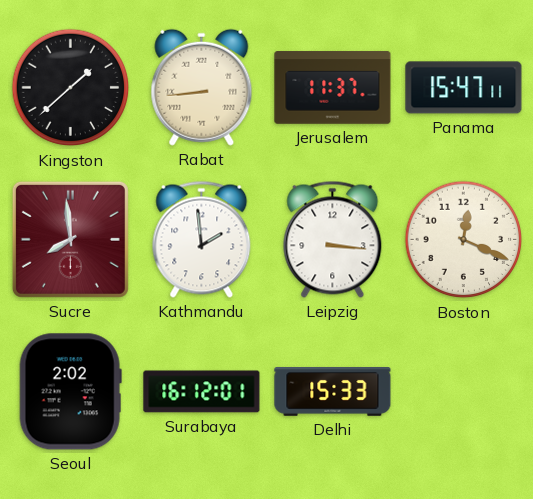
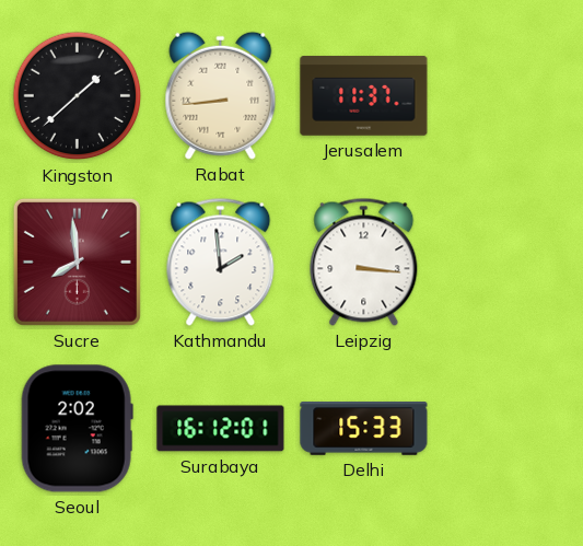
Panama: 15:47 -> none
Boston: 12:19 -> none
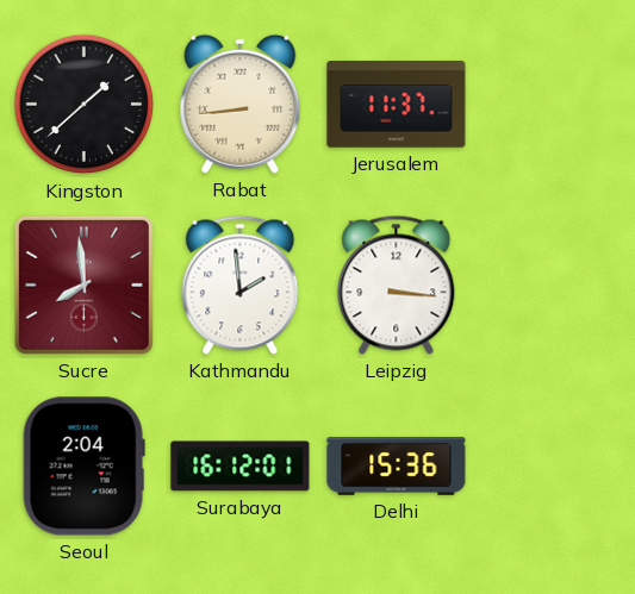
Seoul: 2:02 -> 2:04
Delhi: 15:33 -> 15:36
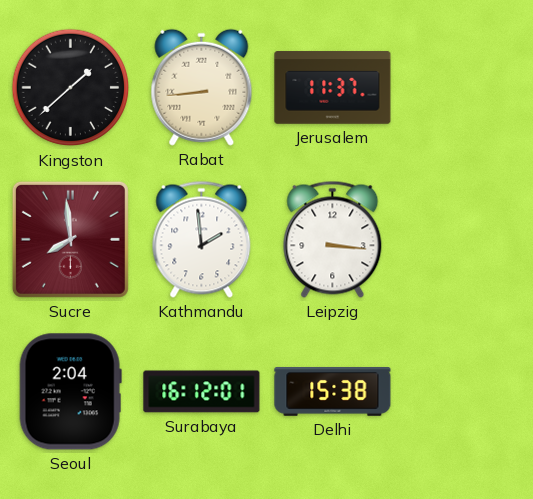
Delhi: 15:36 -> 15:38
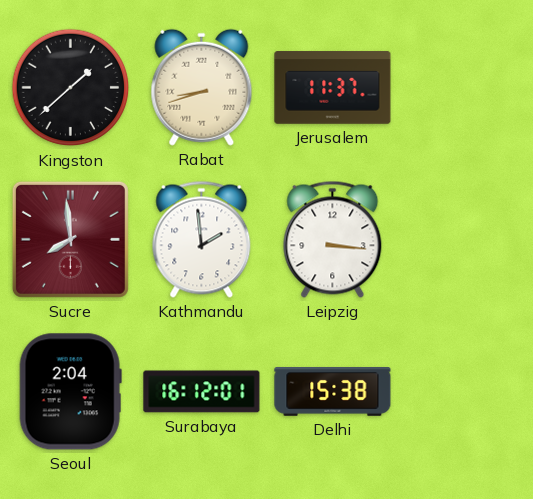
Rabat: 8:44 -> 8:42
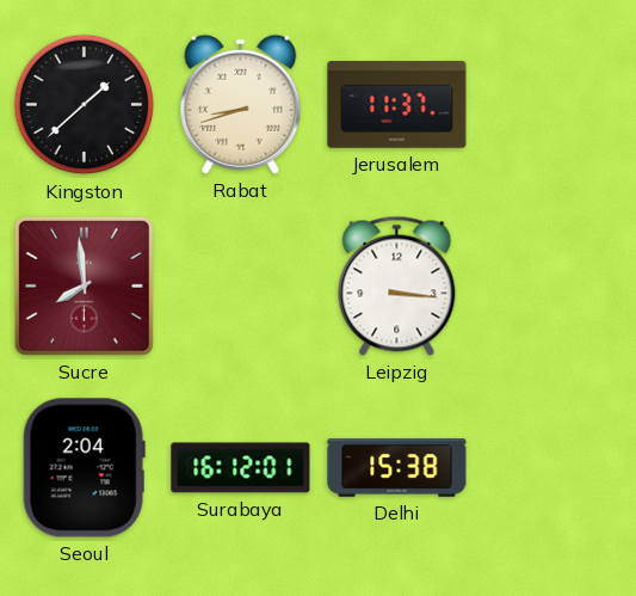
Kathmandu: 1:59 -> none
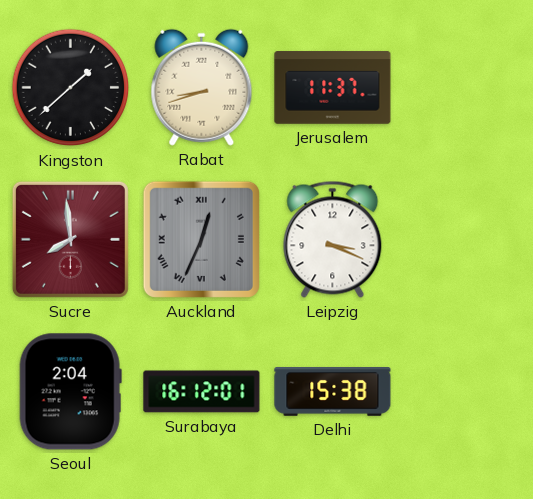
Auckland: none -> 12:34
Leipzig: 3:16 -> 3:19
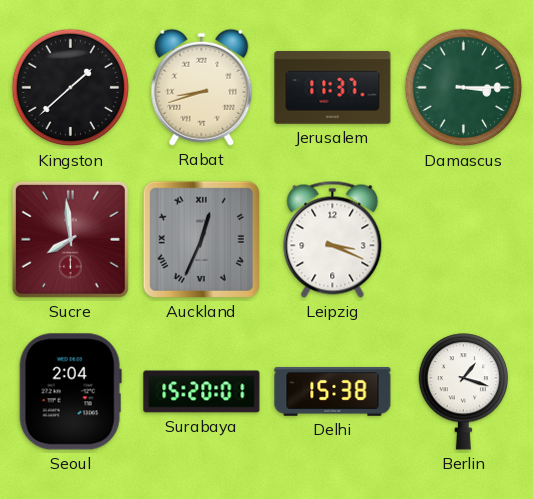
Damascus: none -> 3:15
Surabaya: 16:12 -> 15:20
Berlin: none -> 1:18
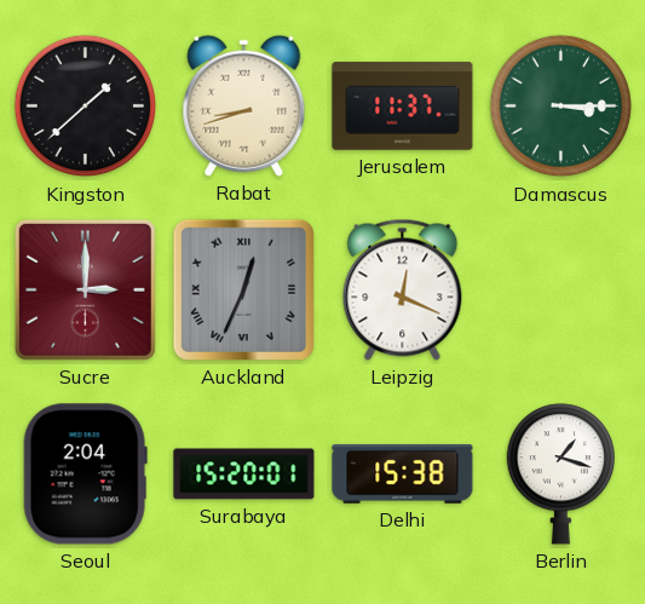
Sucre: 7:59 -> 3:00
Leipzig: 3:19 -> 12:19
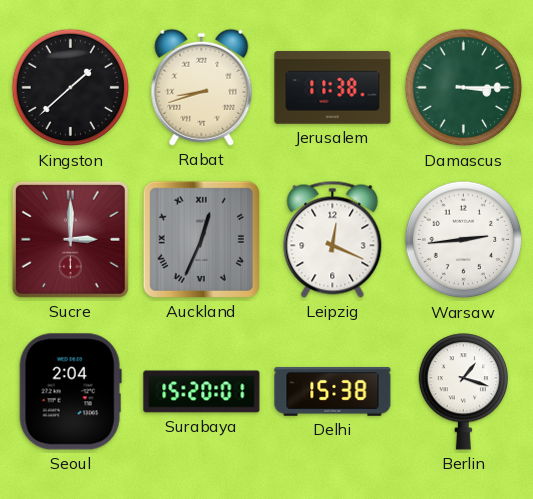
Jerusalem: 11:37 -> 11:38
Warsaw: none -> 2:44
